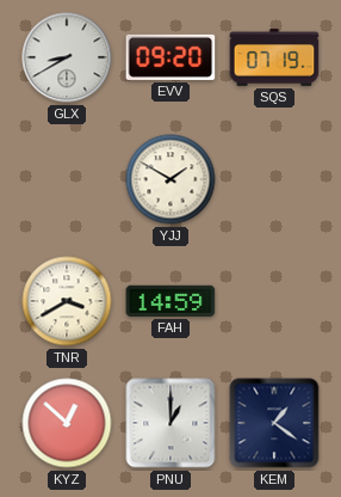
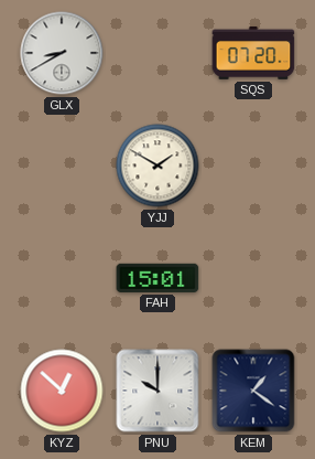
EVV: 09:20 -> none
SQS: 07:19 -> 07:20
TNR: 3:40 -> none
FAH: 14:59 -> 15:01
PNU: 1:00 -> 10:00
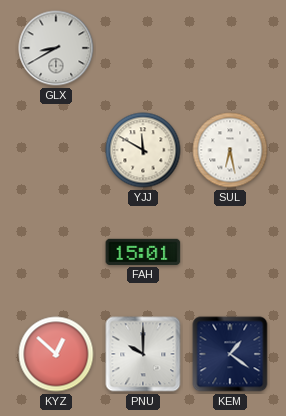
SQS: 07:20 -> none
YJJ: 1:50 -> 11:50
SUL: none -> 6:28
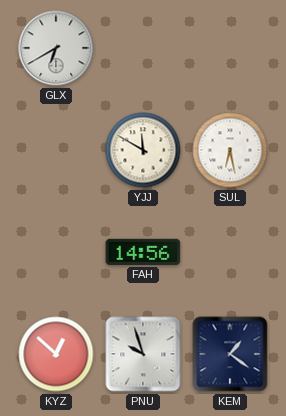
GLX: 8:40 -> 6:40
FAH: 15:01 -> 14:56
PNU: 10:00 -> 9:57
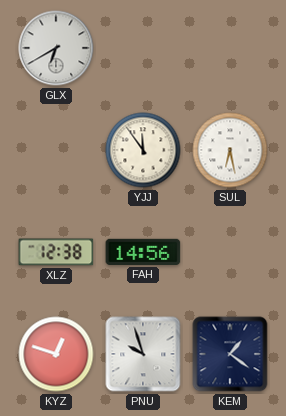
YJJ: 11:50 -> 11:54
XLZ: none -> 12:38
KYZ: 12:52 -> 12:48
